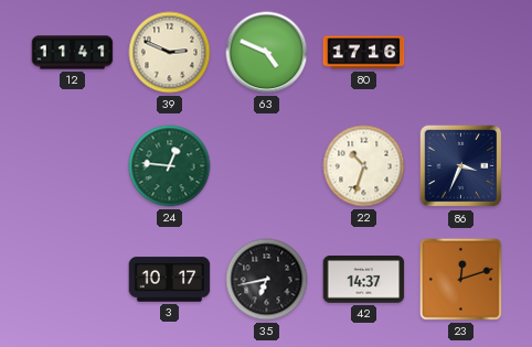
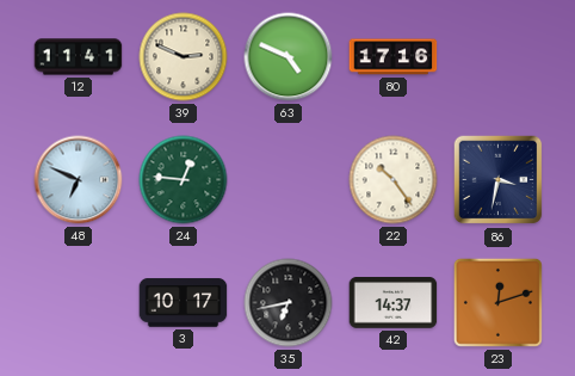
48: none -> 6:49
22: 10:33 -> 10:24
86: 3:34 -> 3:32
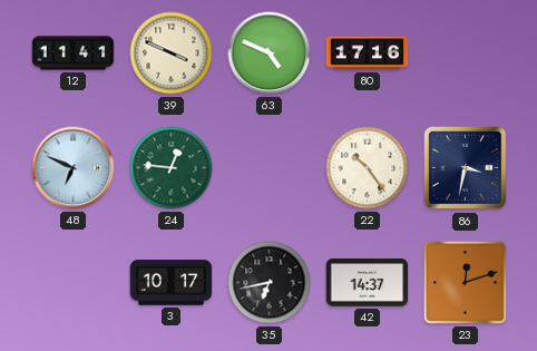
39: 2:49 -> 3:49
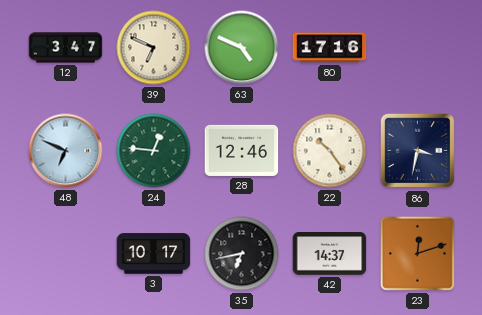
12: 11:41 -> 3:47
39: 3:49 -> 6:49
28: none -> 12:46
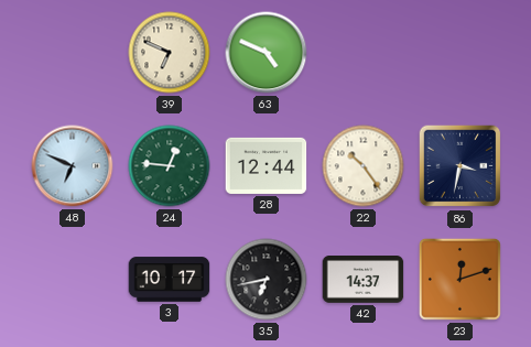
12: 3:47 -> none
80: 17:16 -> none
28: 12:46 -> 12:44
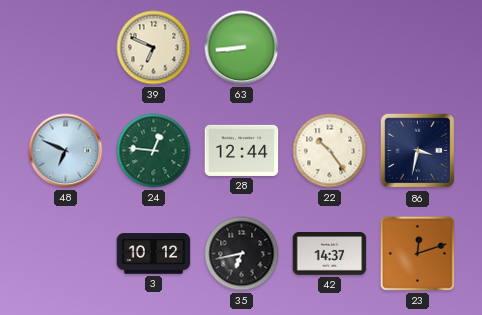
63: 4:49 -> 8:44
3: 10:17 -> 10:12
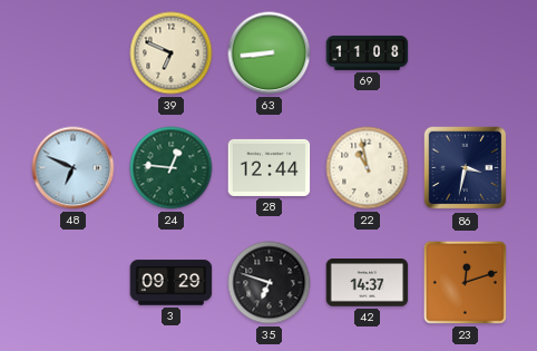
69: none -> 11:08
22: 10:24 -> 10:58
3: 10:12 -> 09:29
35: 6:43 -> 6:48
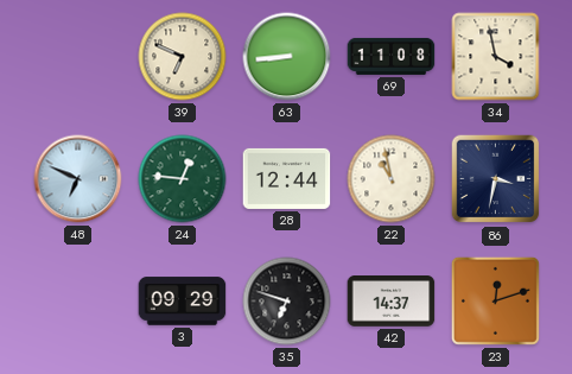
34: none -> 3:58
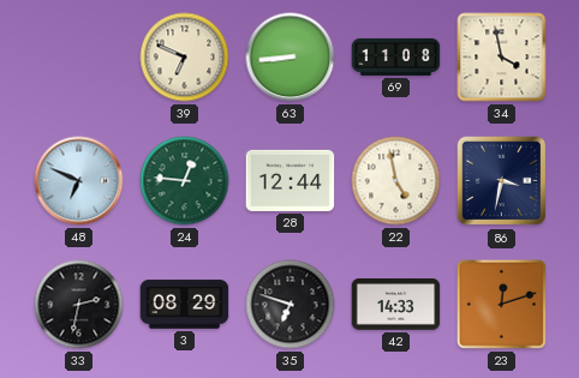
22: 10:58 -> 4:58
33: none -> 2:32
3: 09:29 -> 08:29
42: 14:37 -> 14:33
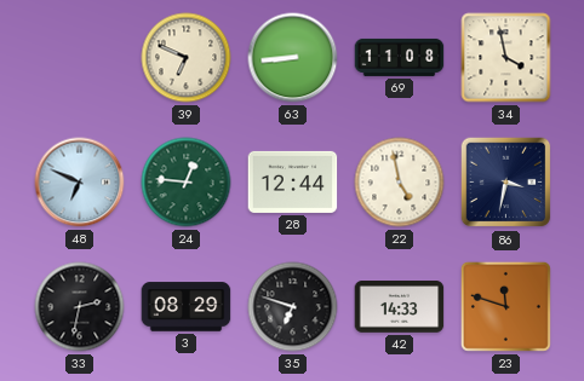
23: 12:12 -> 11:48
